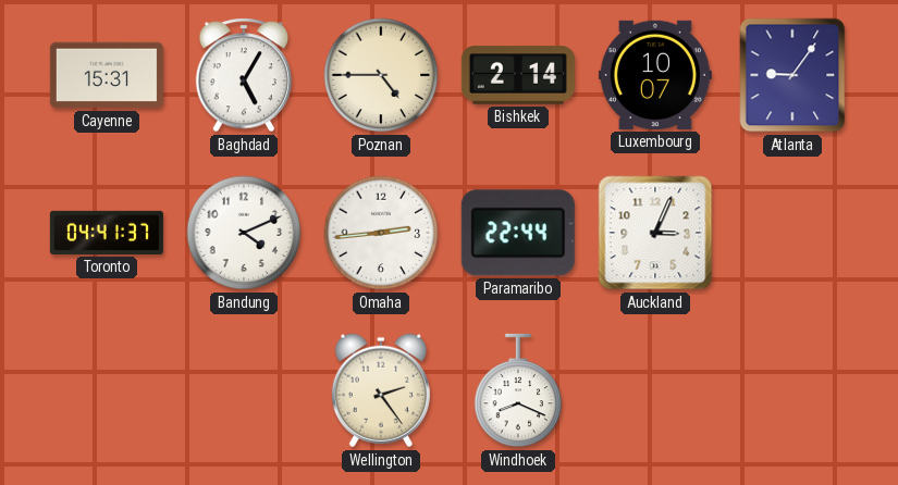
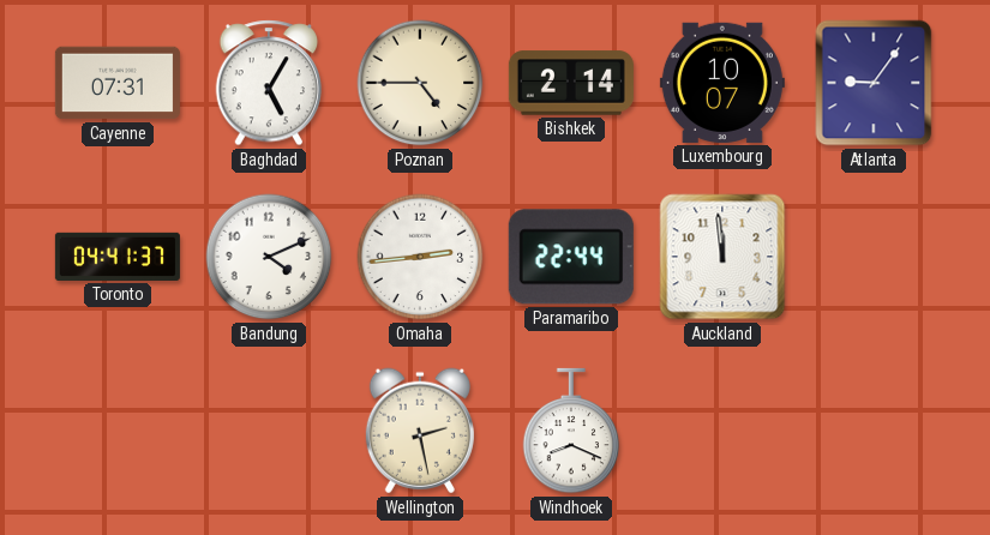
Cayenne: 15:31 -> 07:31
Auckland: 3:04 -> 11:59
Wellington: 2:24 -> 2:28
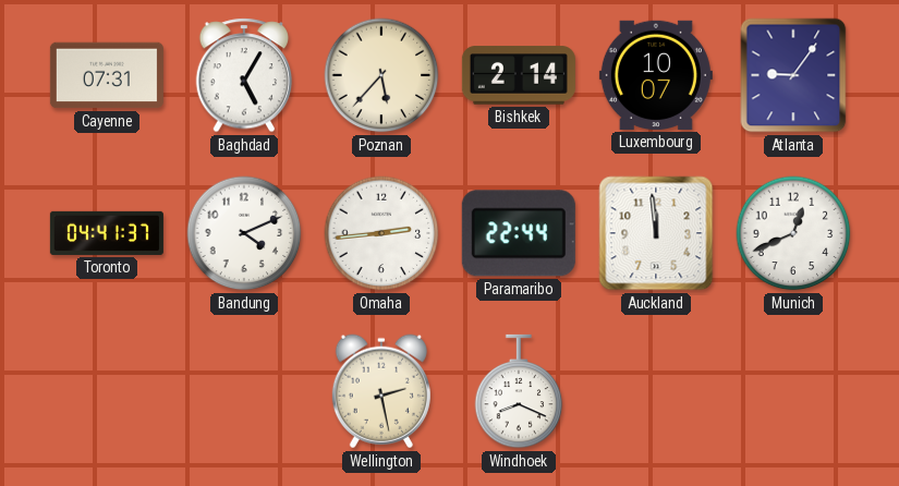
Poznan: 4:45 -> 5:37
Munich: none -> 12:41
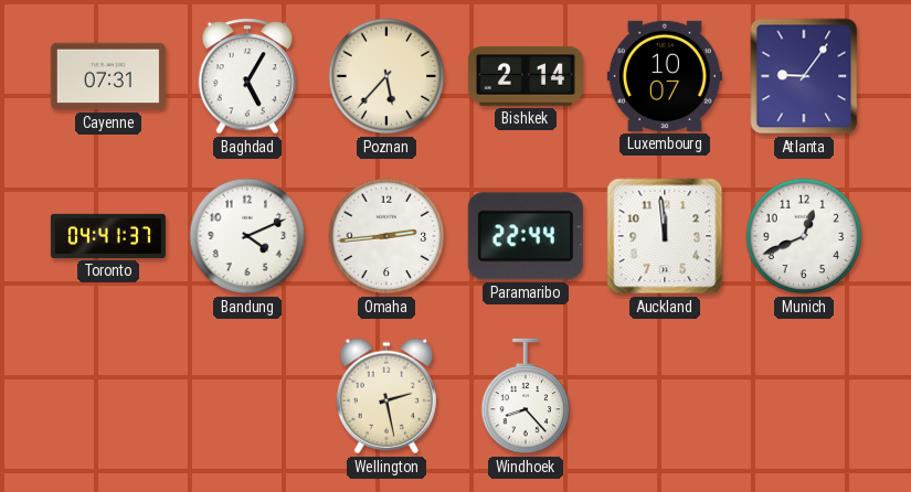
Windhoek: 8:19 -> 8:23
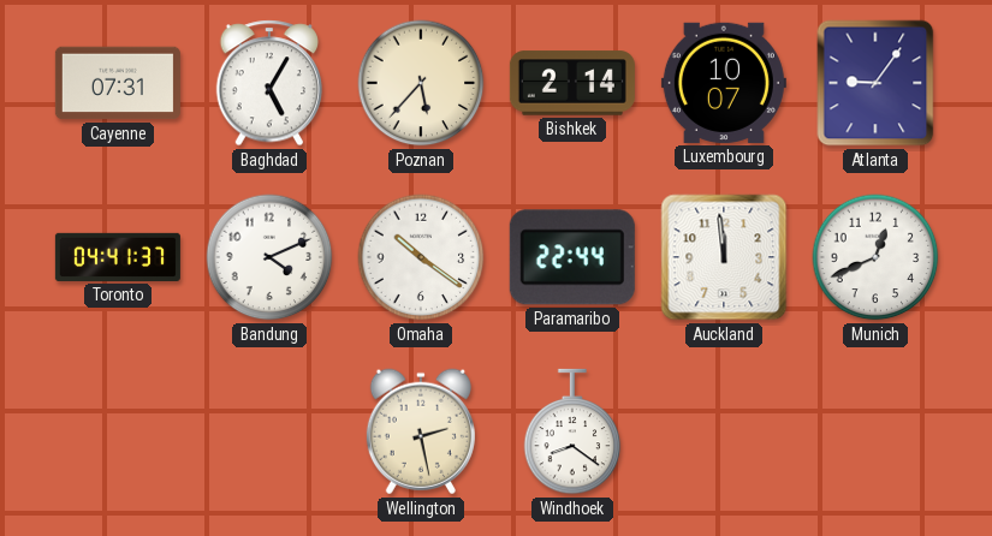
Omaha: 2:44 -> 10:21
Windhoek: 8:23 -> 8:21
